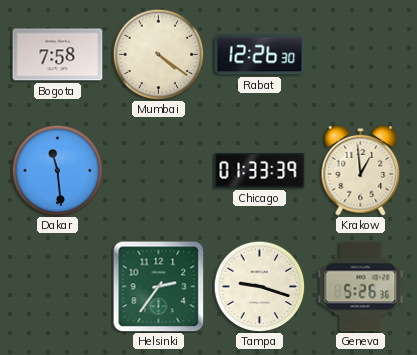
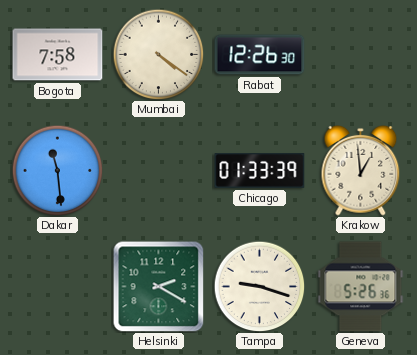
Helsinki: 2:36 -> 2:20
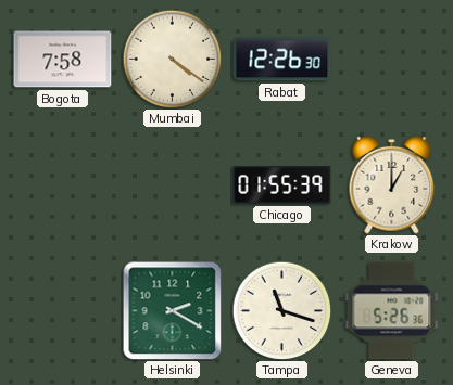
Dakar: 11:29 -> none
Chicago: 01:33 -> 01:55
Krakow: 12:59 -> 1:00
Tampa: 9:18 -> 11:18
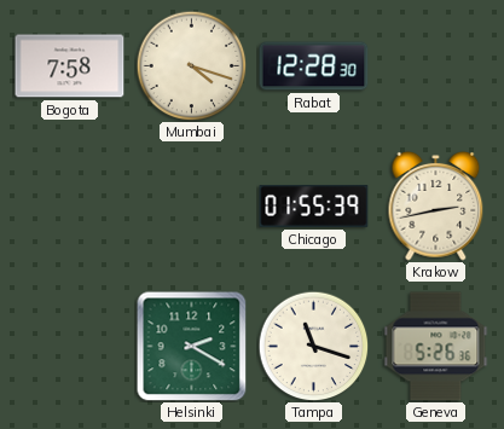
Mumbai: 4:21 -> 4:18
Rabat: 12:26 -> 12:28
Krakow: 1:00 -> 2:43
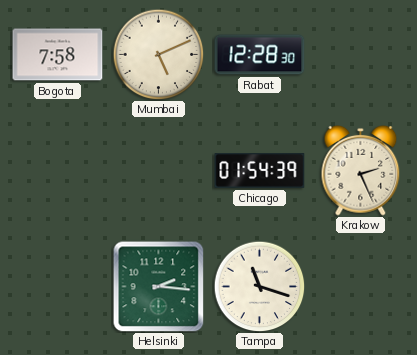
Mumbai: 4:18 -> 5:11
Chicago: 01:55 -> 01:54
Krakow: 2:43 -> 2:26
Helsinki: 2:20 -> 2:16
Geneva: 5:26 -> none
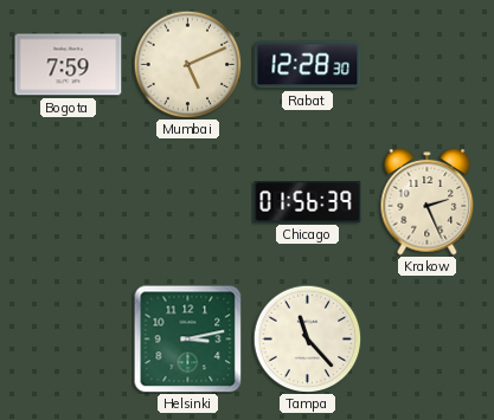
Bogota: 7:58 -> 7:59
Chicago: 01:54 -> 01:56
Helsinki: 2:16 -> 3:13
Tampa: 11:18 -> 11:23
